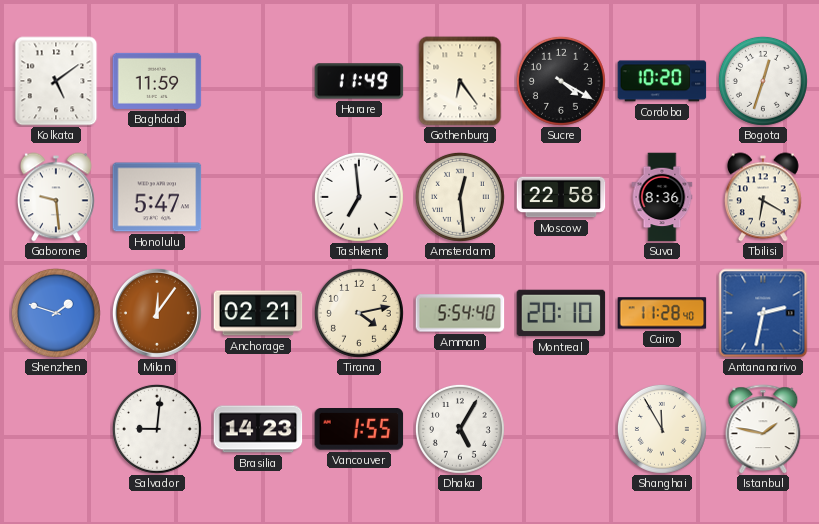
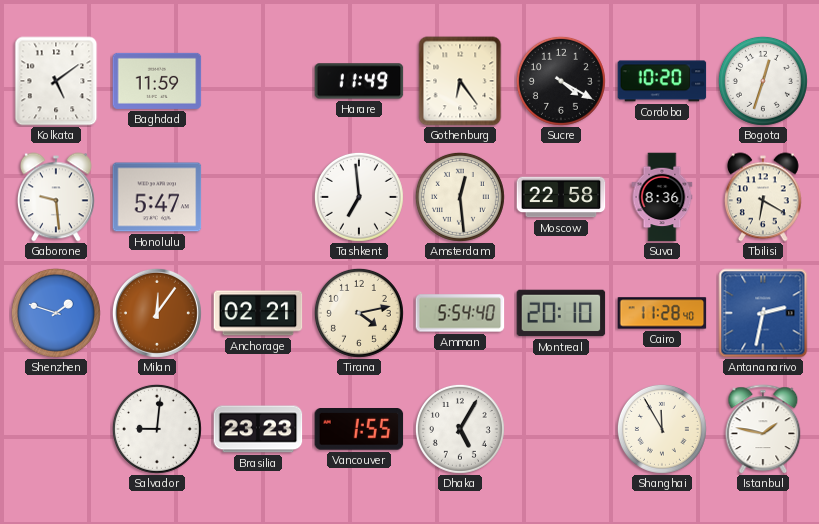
Brasilia: 14:23 -> 23:23
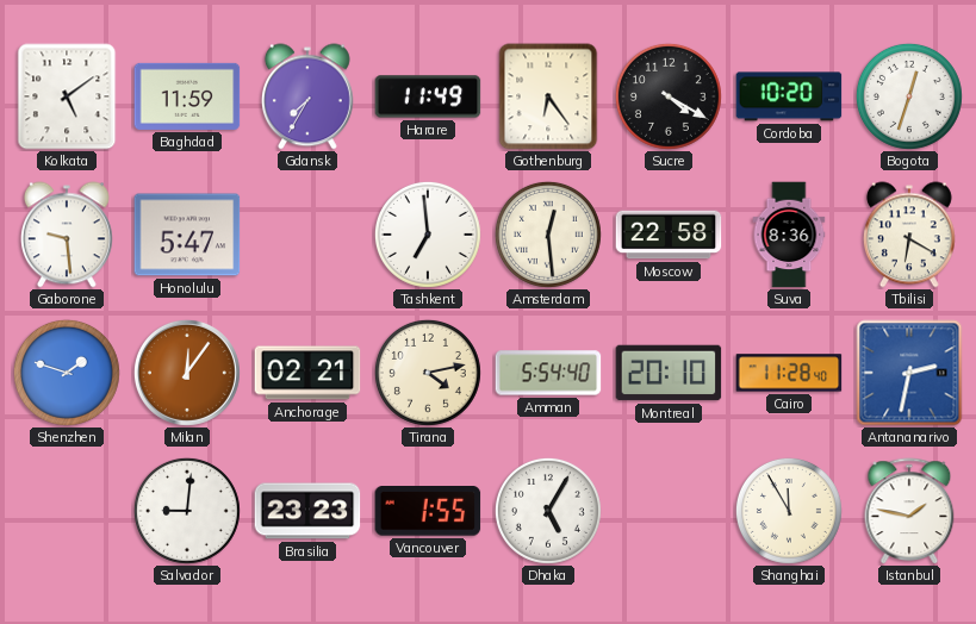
Gdansk: none -> 7:35
